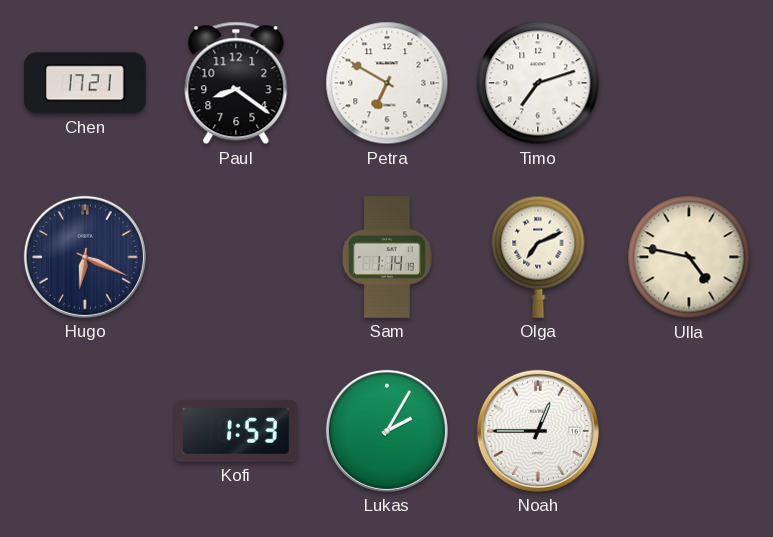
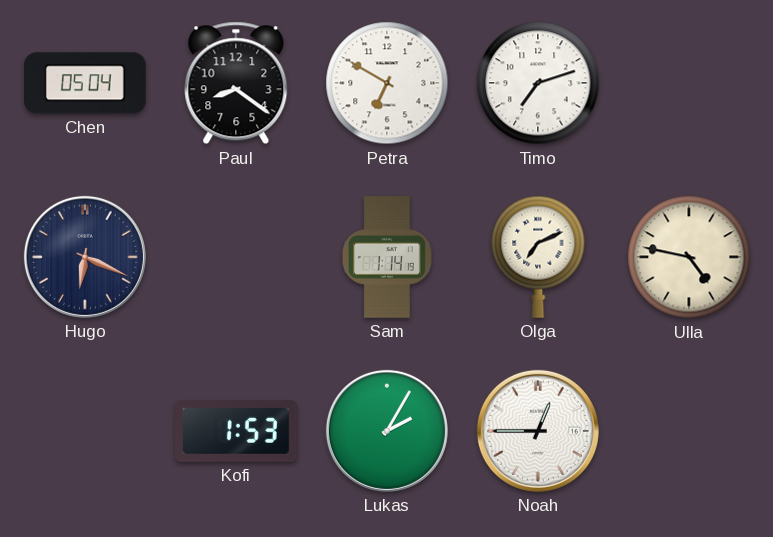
Chen: 17:21 -> 05:04
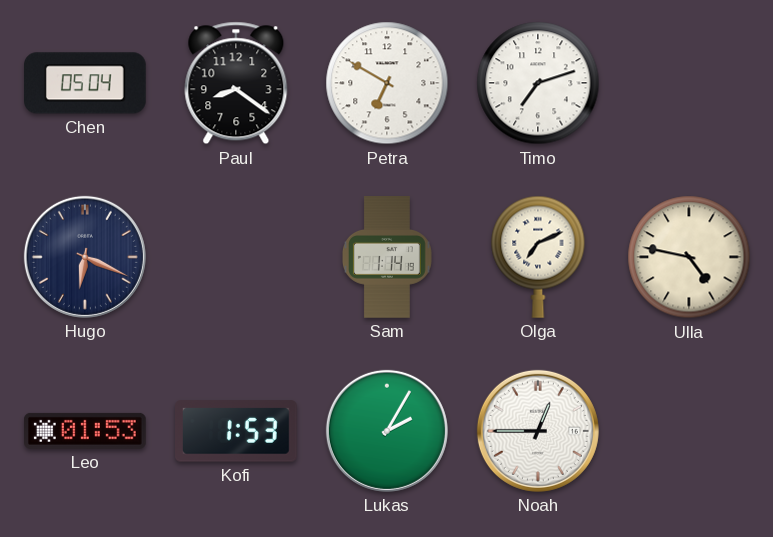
Leo: none -> 01:53
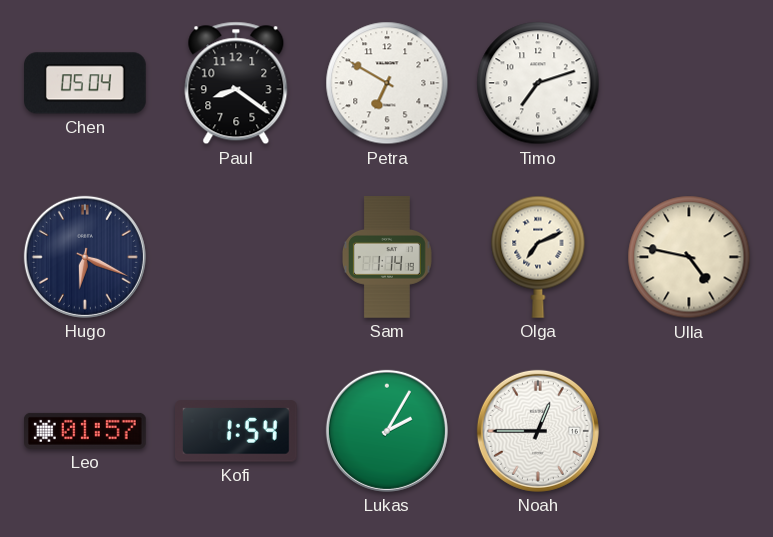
Leo: 01:53 -> 01:57
Kofi: 1:53 -> 1:54
